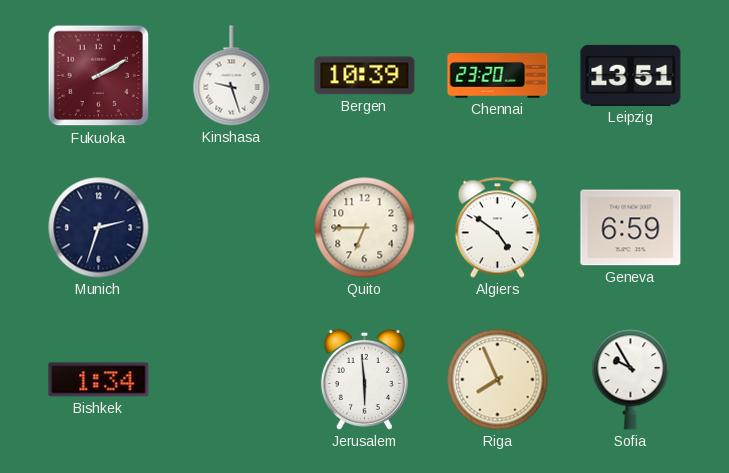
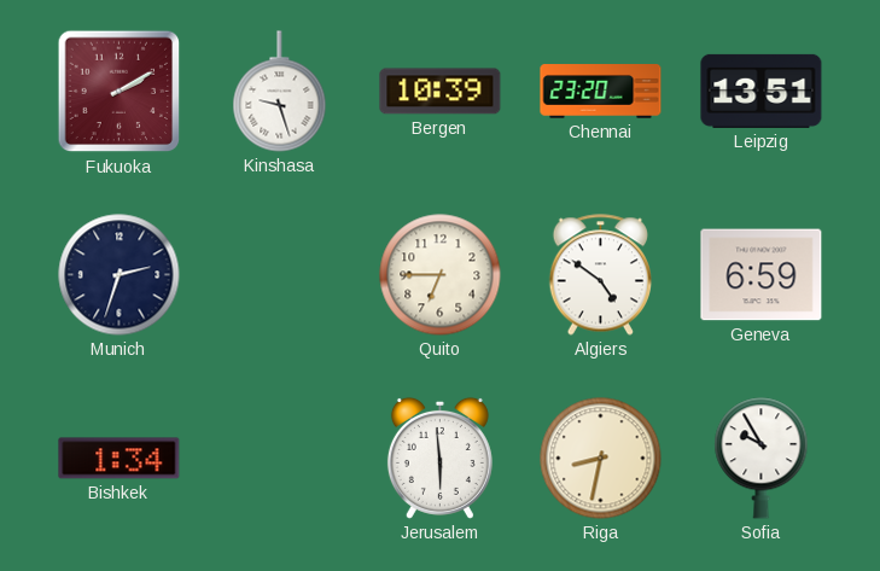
Riga: 7:56 -> 8:32
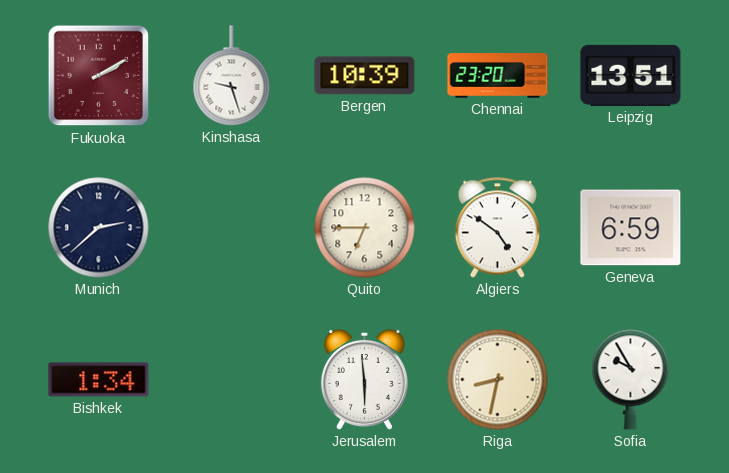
Munich: 2:33 -> 2:38
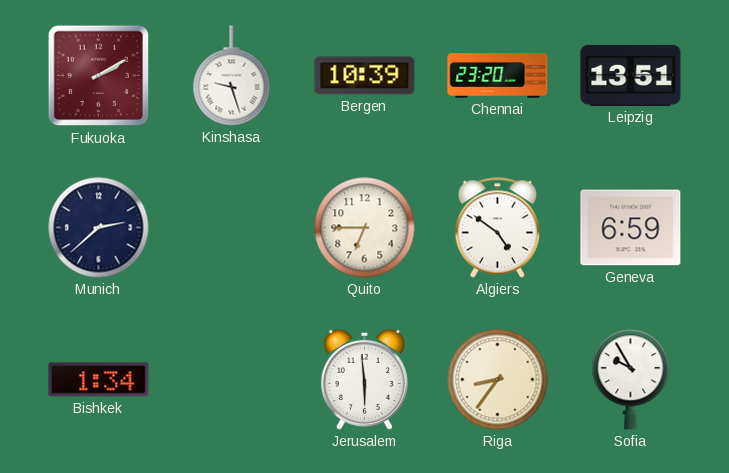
Riga: 8:32 -> 8:36
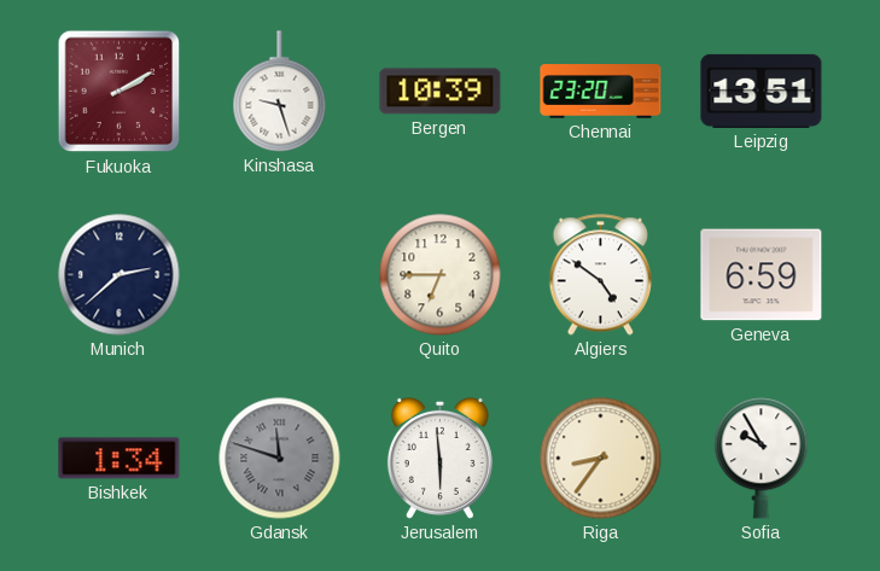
Gdansk: none -> 11:48
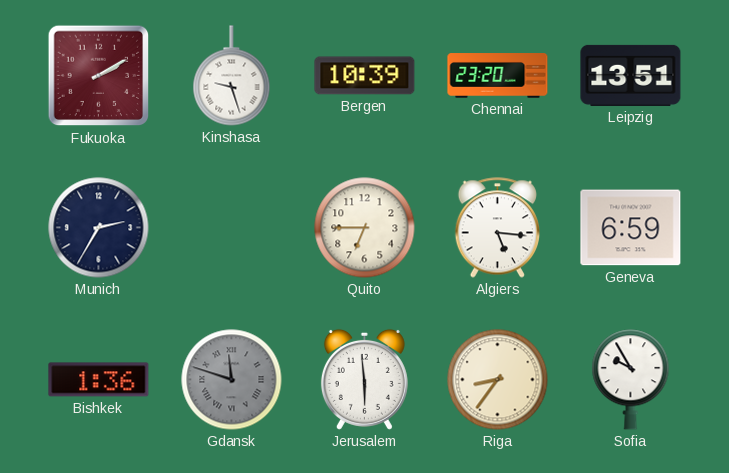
Munich: 2:38 -> 2:35
Algiers: 4:51 -> 5:16
Bishkek: 1:34 -> 1:36
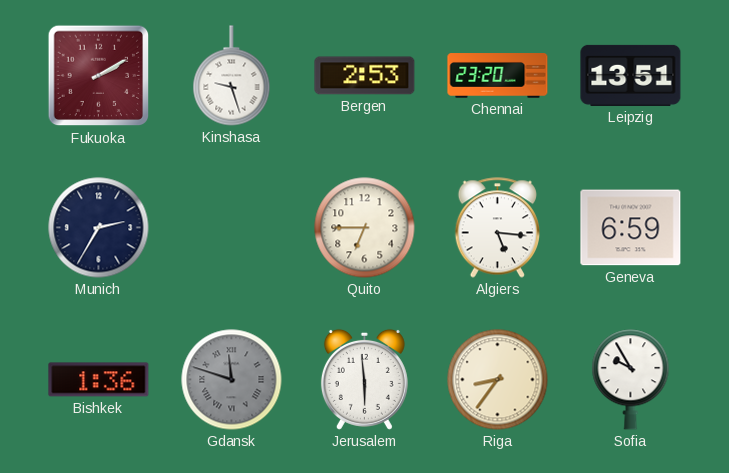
Bergen: 10:39 -> 2:53
